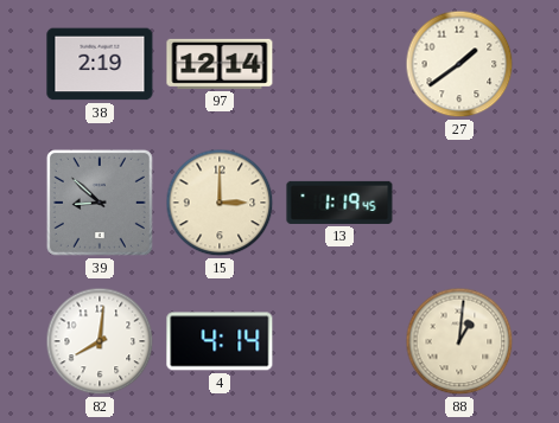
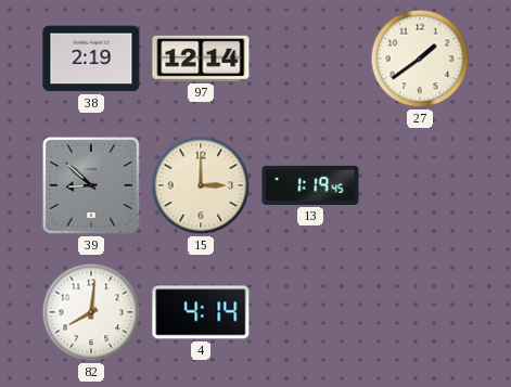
88: 1:01 -> none
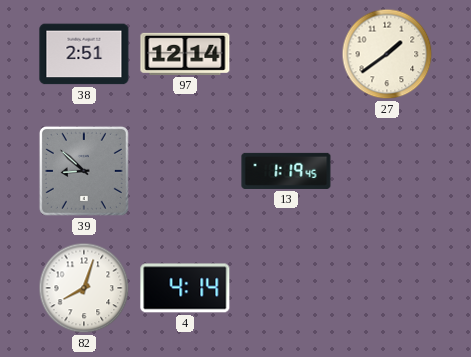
38: 2:19 -> 2:51
15: 3:00 -> none
82: 8:01 -> 8:03
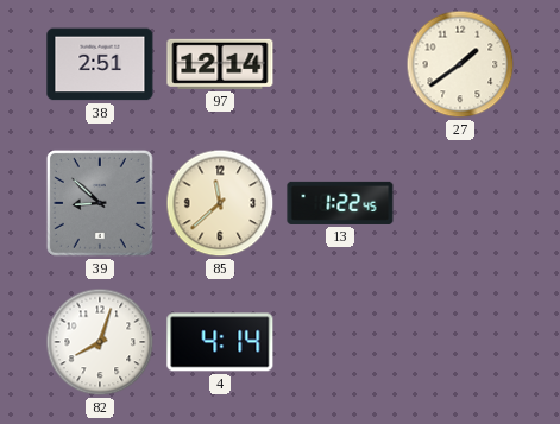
85: none -> 11:38
13: 1:19 -> 1:22
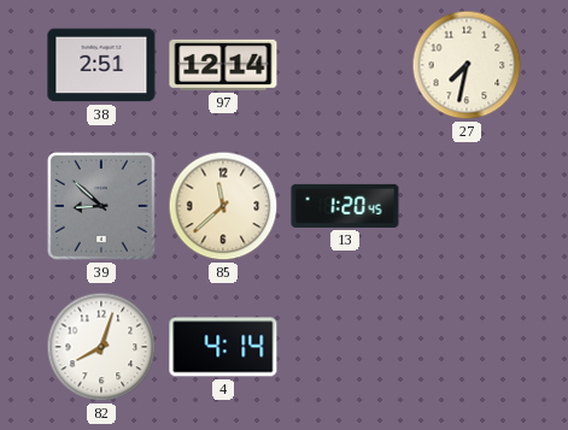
27: 1:39 -> 7:32
13: 1:22 -> 1:20
